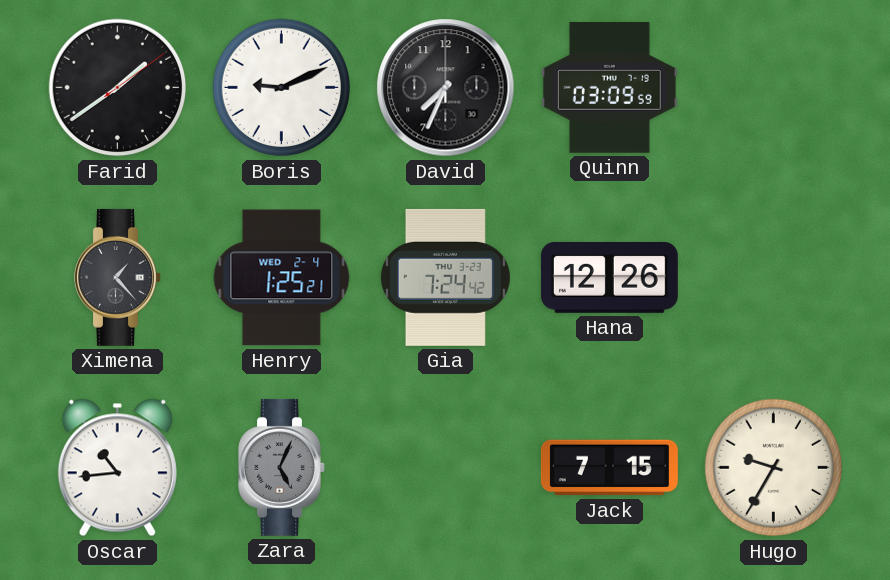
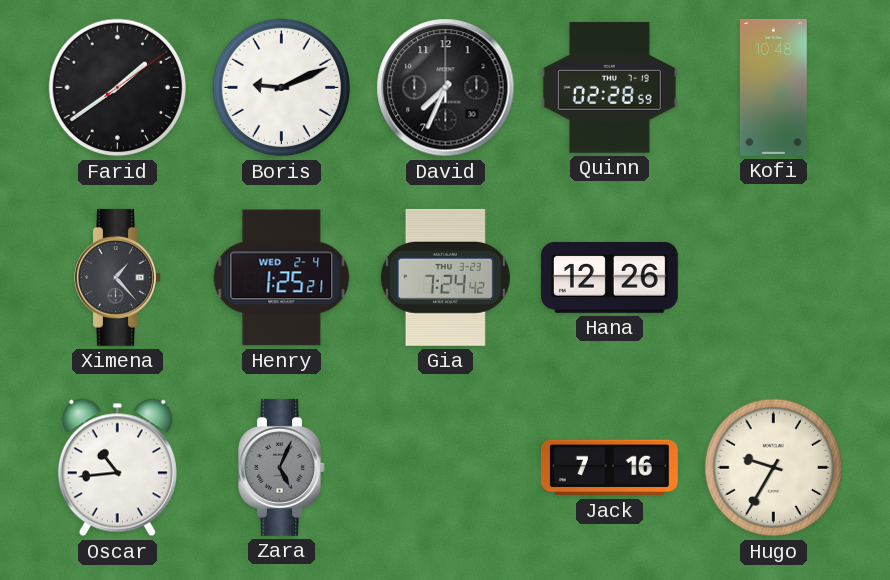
Quinn: 03:09 -> 02:28
Kofi: none -> 10:48
Jack: 7:15 -> 7:16
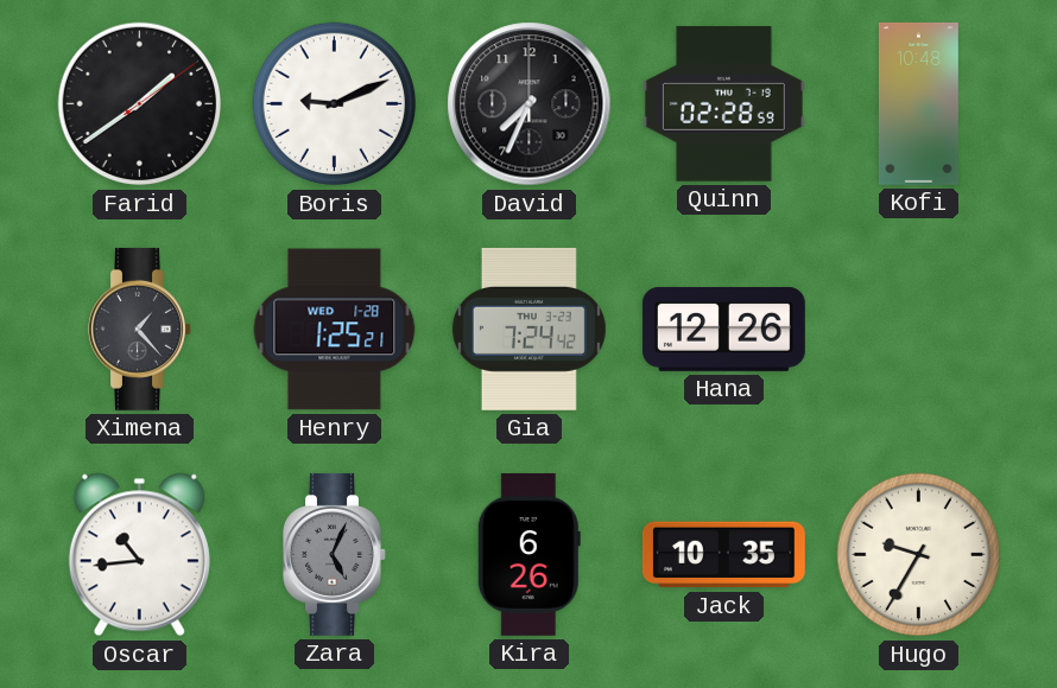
Henry date: WED 2-4 -> WED 1-28
Kira: none -> 6:26
Jack: 7:16 -> 10:35
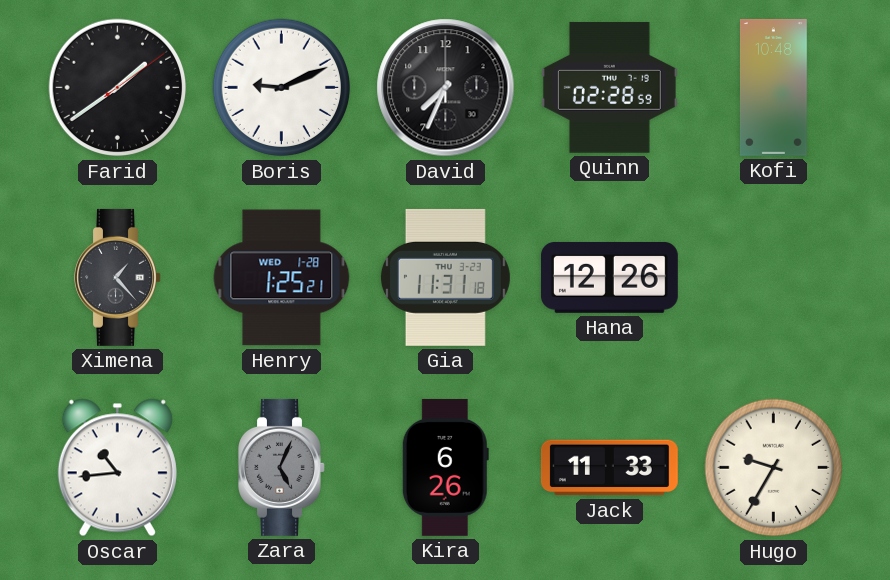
Gia: 7:24 -> 11:31
Jack: 10:35 -> 11:33
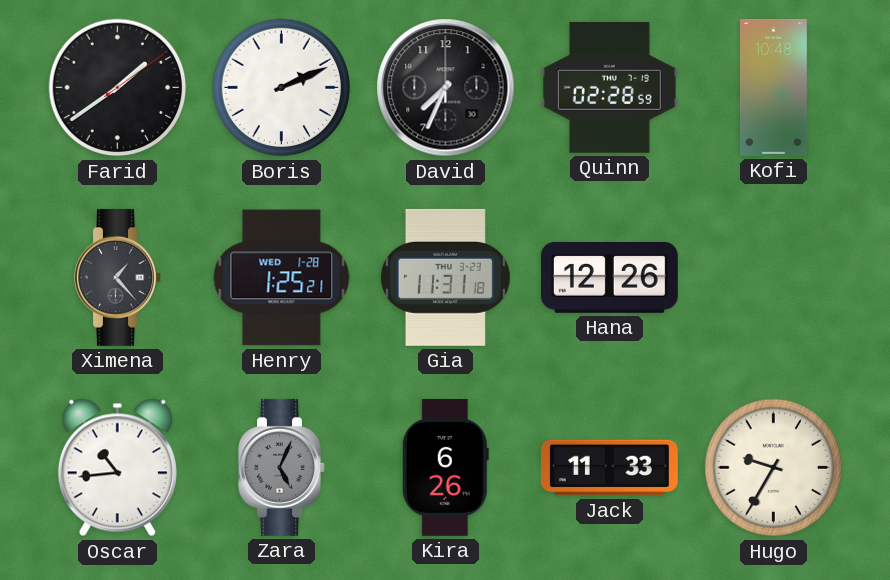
Boris: 9:11 -> 2:11
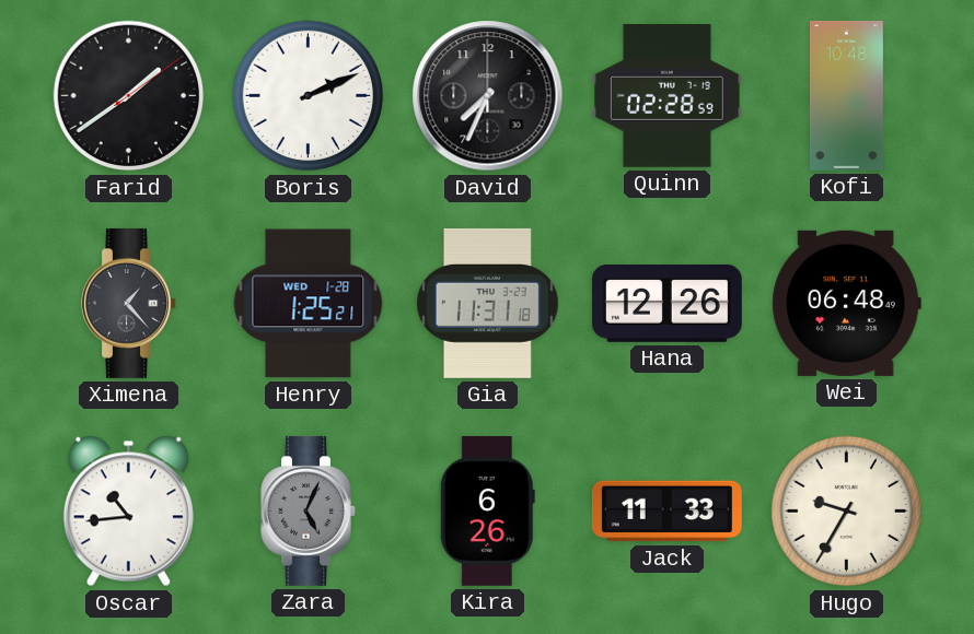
Wei: none -> 06:48
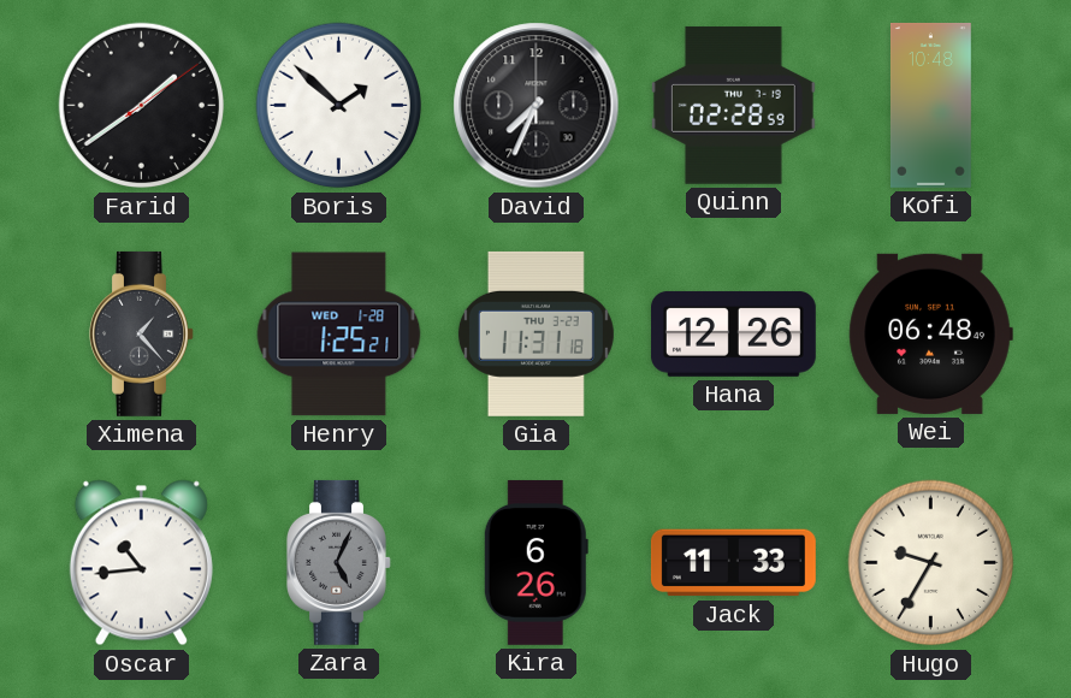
Boris: 2:11 -> 1:52
